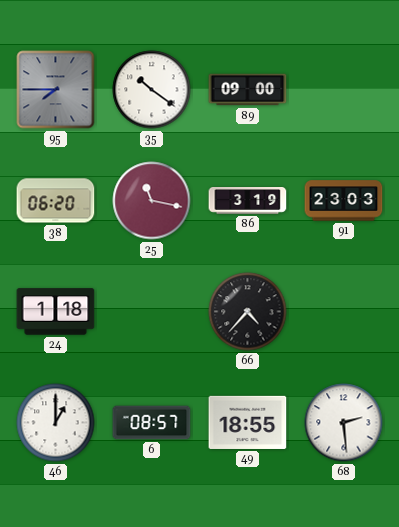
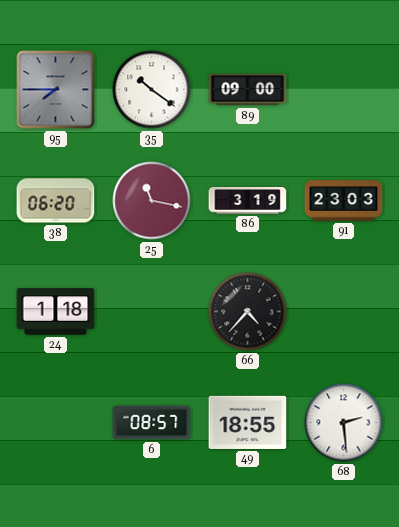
46: 1:00 -> none
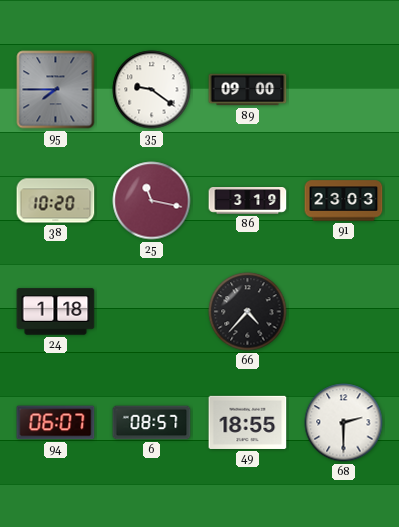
35: 10:21 -> 9:21
38: 06:20 -> 10:20
94: none -> 06:07
68: 2:29 -> 2:30
